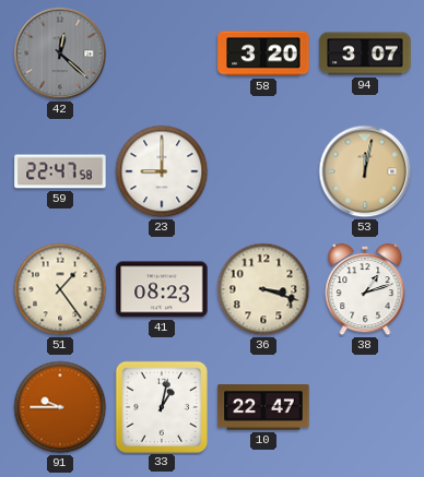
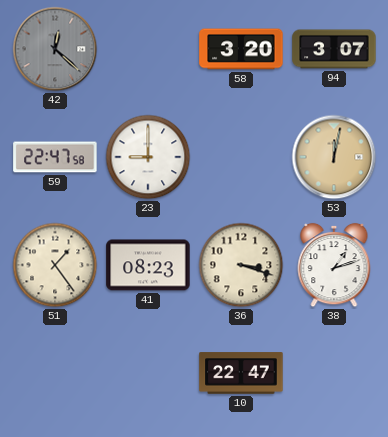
91: 9:45 -> none
33: 1:02 -> none
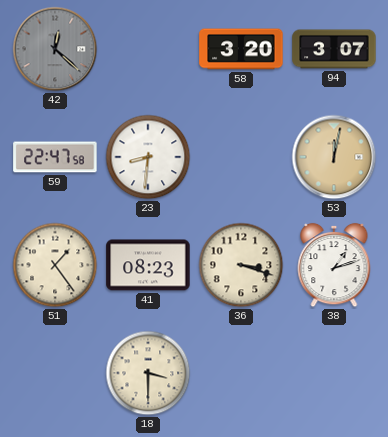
23: 9:00 -> 8:31
18: none -> 3:30
10: 22:47 -> none
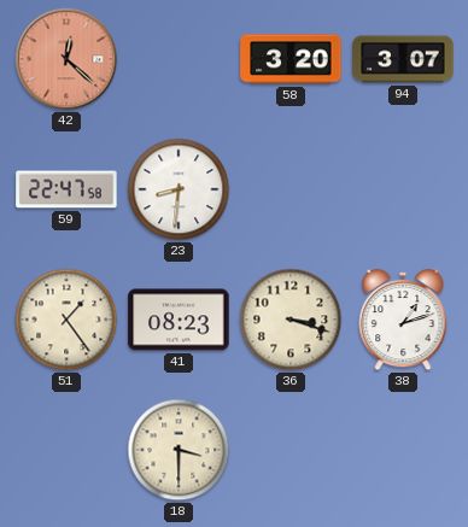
42 dial: grey -> salmon
53: 12:02 -> none
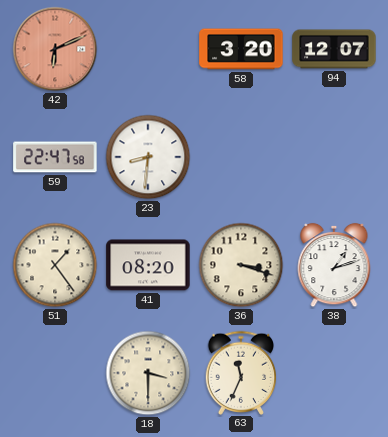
42: 12:22 -> 6:11
94: 3:07 -> 12:07
41: 08:23 -> 08:20
63: none -> 11:34
